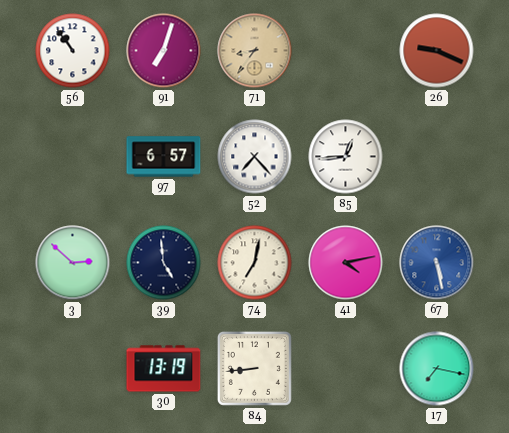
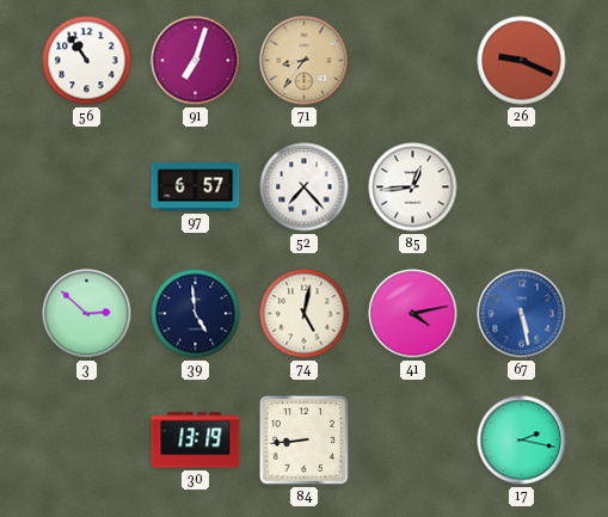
74: 7:02 -> 5:02
17: 7:17 -> 2:17
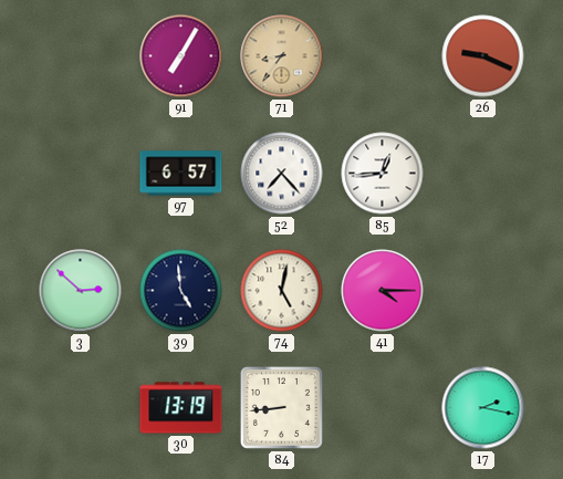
56: 10:54 -> none
91: 7:03 -> 7:05
41: 4:13 -> 4:15
67: 5:28 -> none
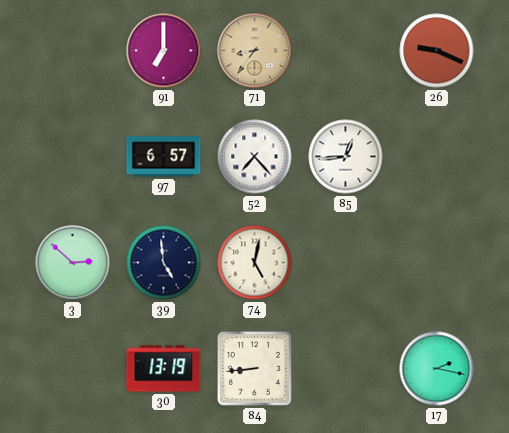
91: 7:05 -> 7:00
41: 4:15 -> none
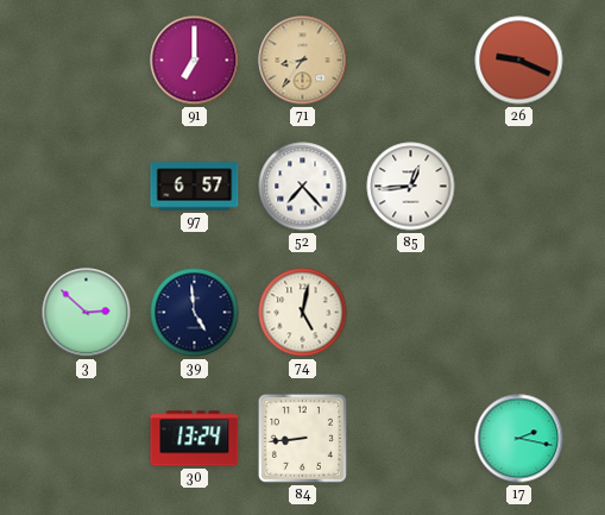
30: 13:19 -> 13:24
